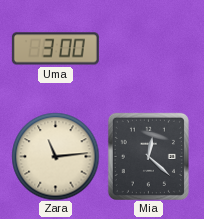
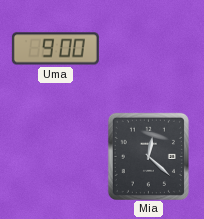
Uma: 3:00 -> 9:00
Zara: 11:14 -> none
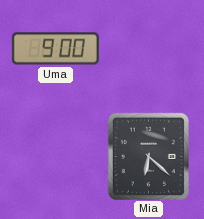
Mia: 12:22 -> 6:22
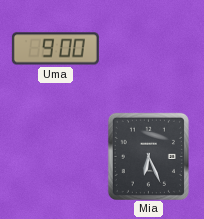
Mia: 6:22 -> 6:26
